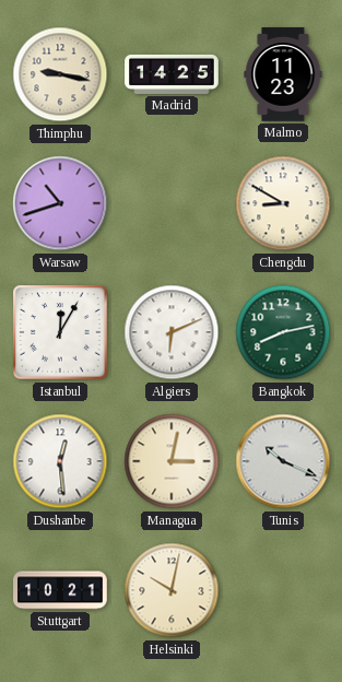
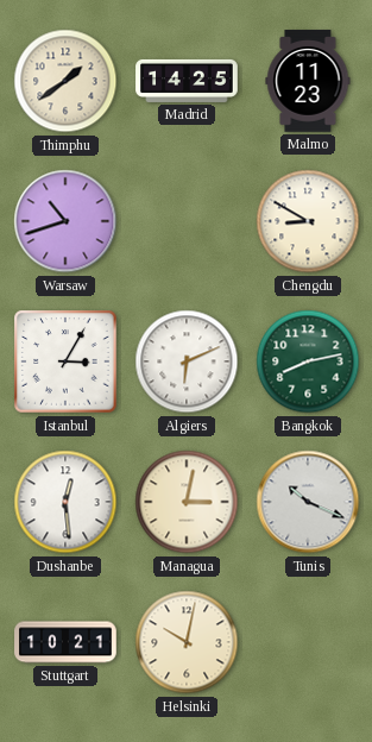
Thimphu: 9:17 -> 1:39
Istanbul: 12:05 -> 3:05
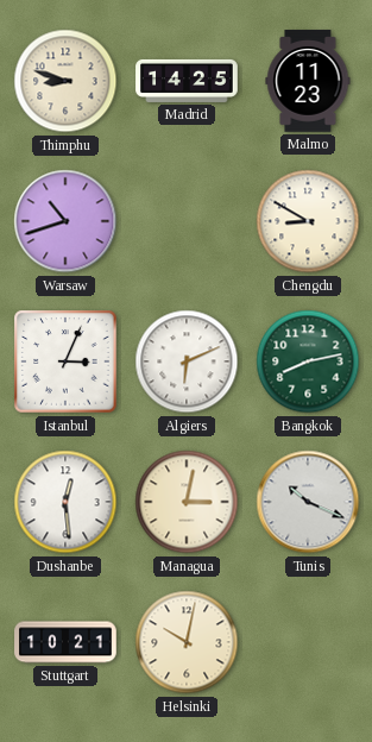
Thimphu: 1:39 -> 8:48
Istanbul: 3:05 -> 3:04
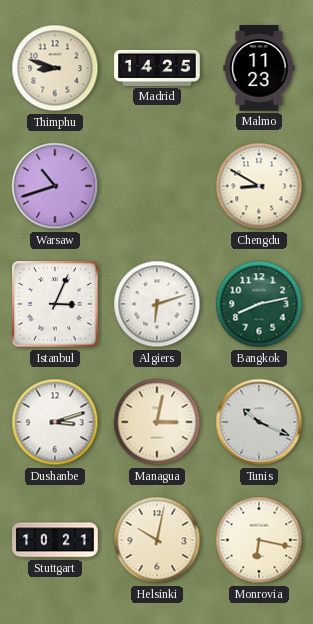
Algiers: 6:11 -> 6:12
Dushanbe: 12:29 -> 3:12
Monrovia: none -> 6:17
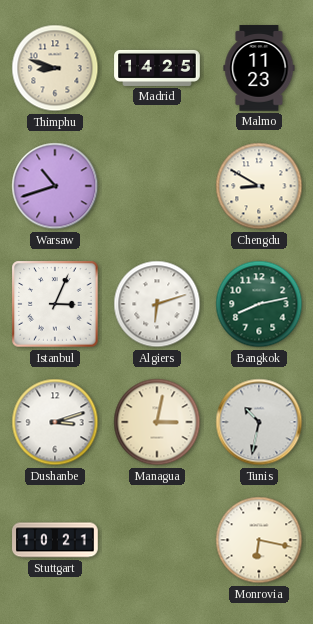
Tunis: 10:19 -> 10:32
Helsinki: 10:02 -> none
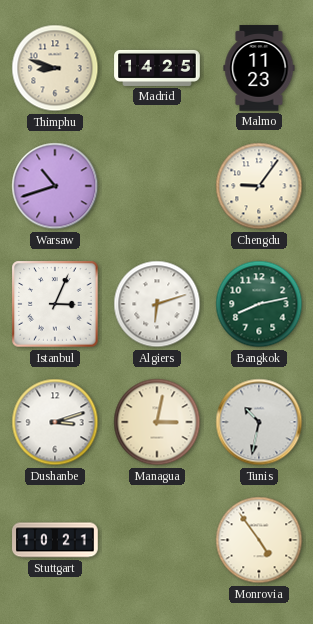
Chengdu: 8:50 -> 9:06
Monrovia: 6:17 -> 4:54
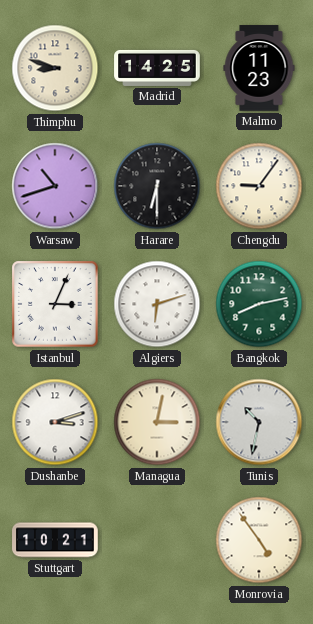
Harare: none -> 6:30
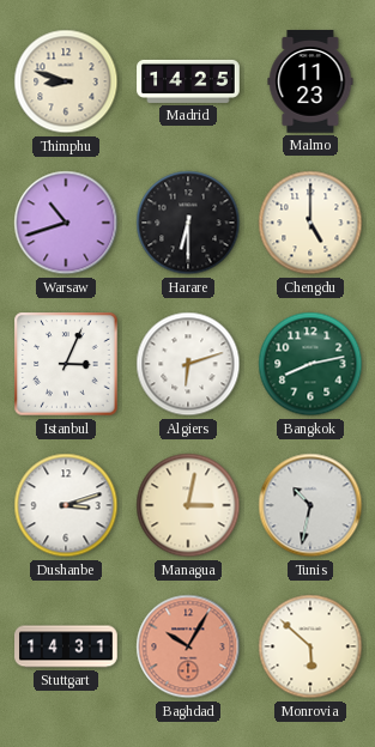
Chengdu: 9:06 -> 5:00
Stuttgart: 10:21 -> 14:31
Baghdad: none -> 10:05
Monrovia: 4:54 -> 5:52
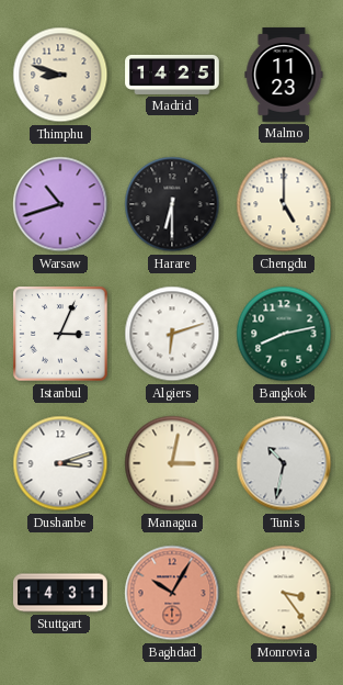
Monrovia: 5:52 -> 3:24
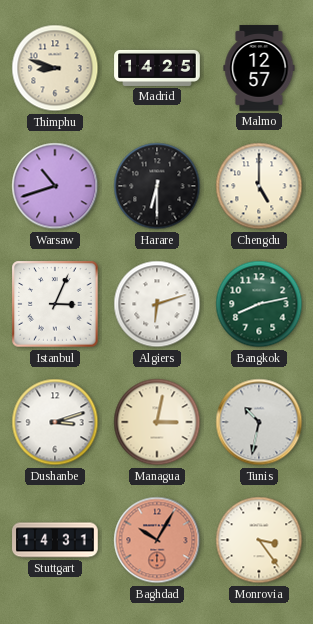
Malmo: 11:23 -> 12:57
